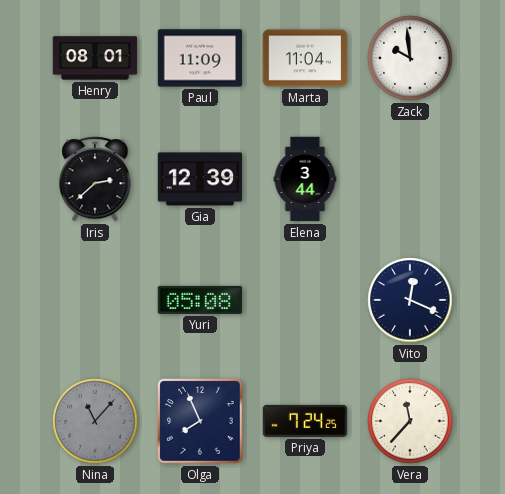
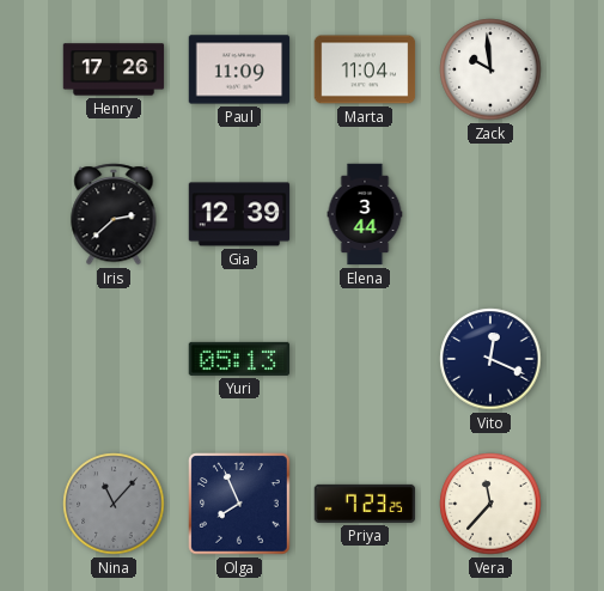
Henry: 08:01 -> 17:26
Yuri: 05:08 -> 05:13
Priya: 7:24 -> 7:23
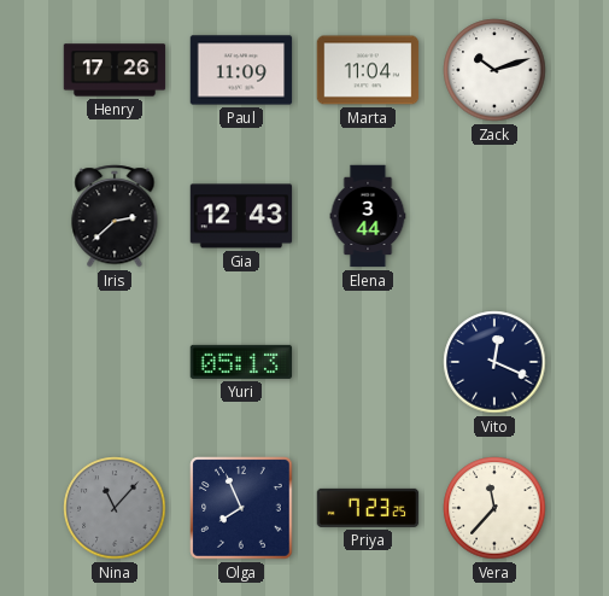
Zack: 9:59 -> 10:12
Gia: 12:39 -> 12:43
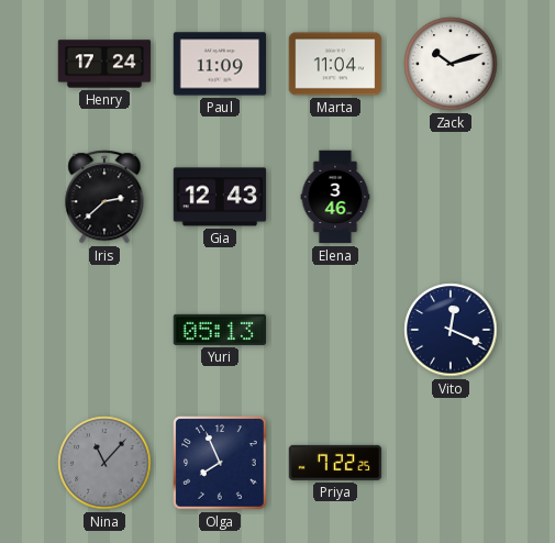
Henry: 17:26 -> 17:24
Elena: 3:44 -> 3:46
Priya: 7:23 -> 7:22
Vera: 11:37 -> none
